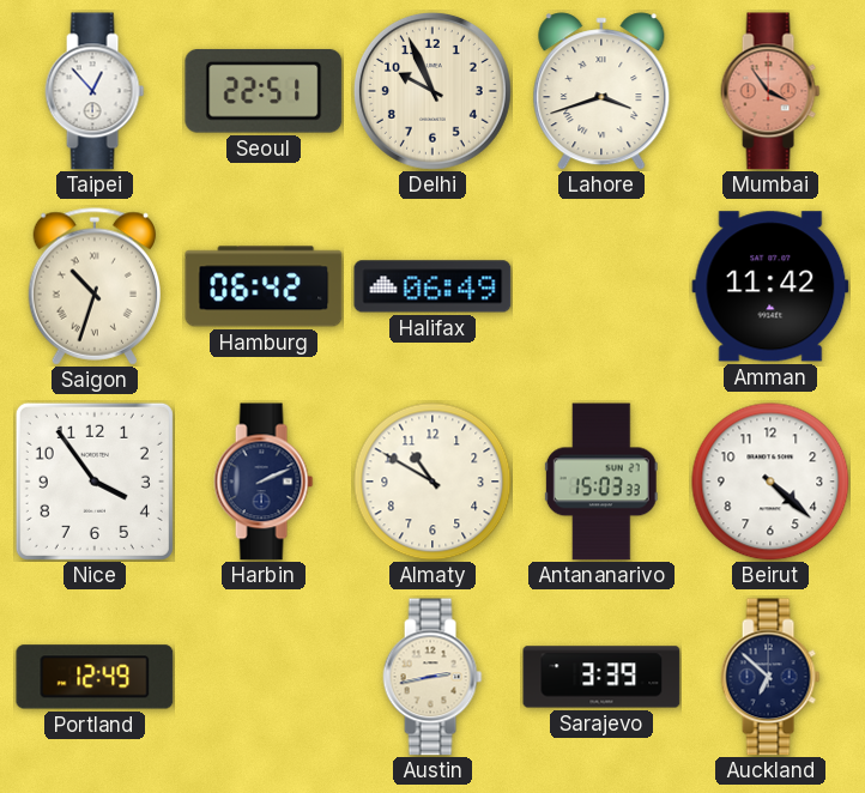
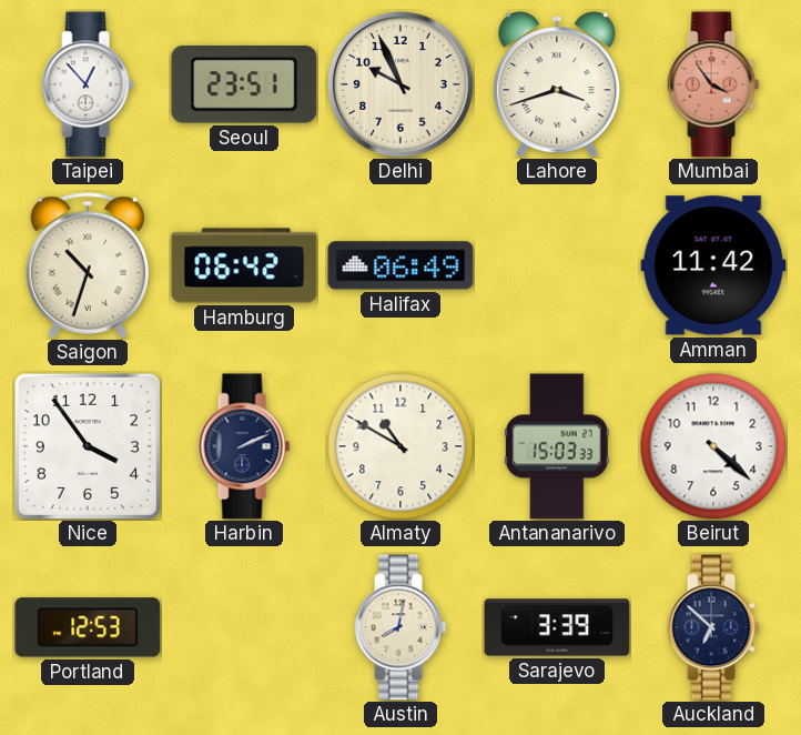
Seoul: 22:51 -> 23:51
Portland: 12:49 -> 12:53
Austin: 2:43 -> 8:02
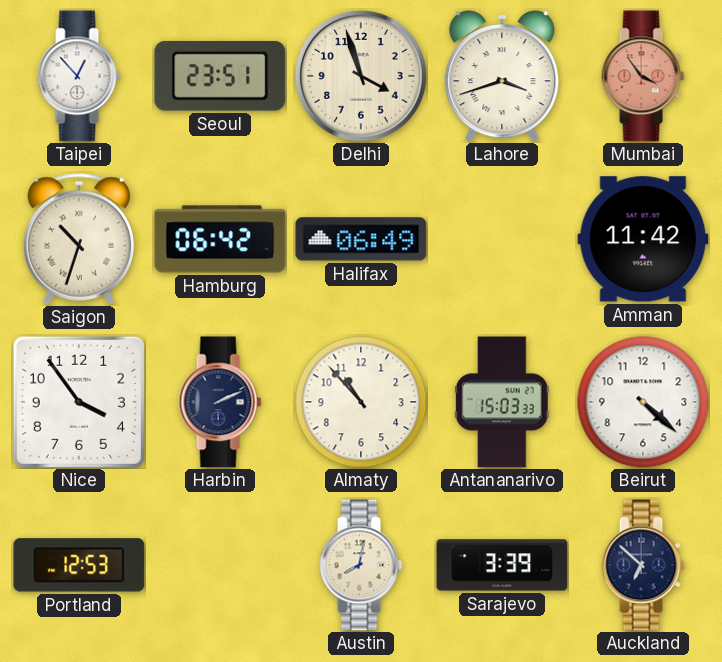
Delhi: 9:56 -> 3:57
Almaty: 10:50 -> 10:53
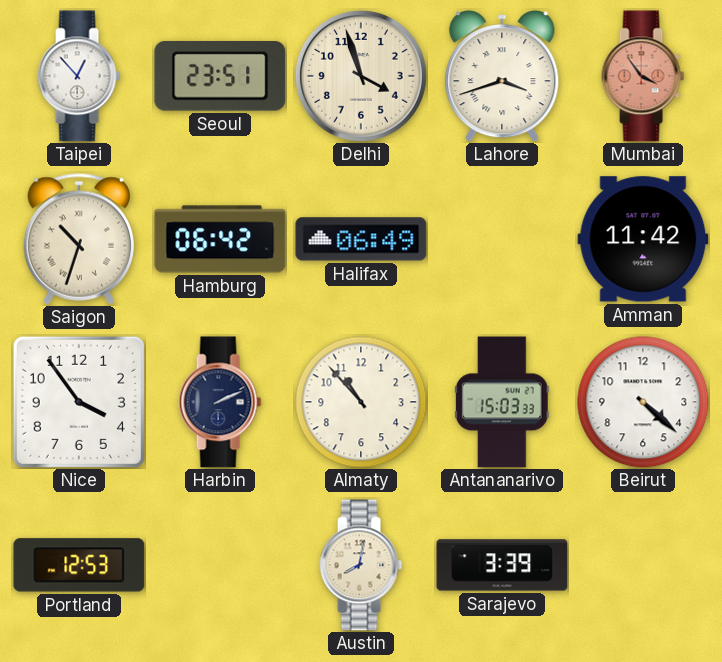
Auckland: 6:52 -> none
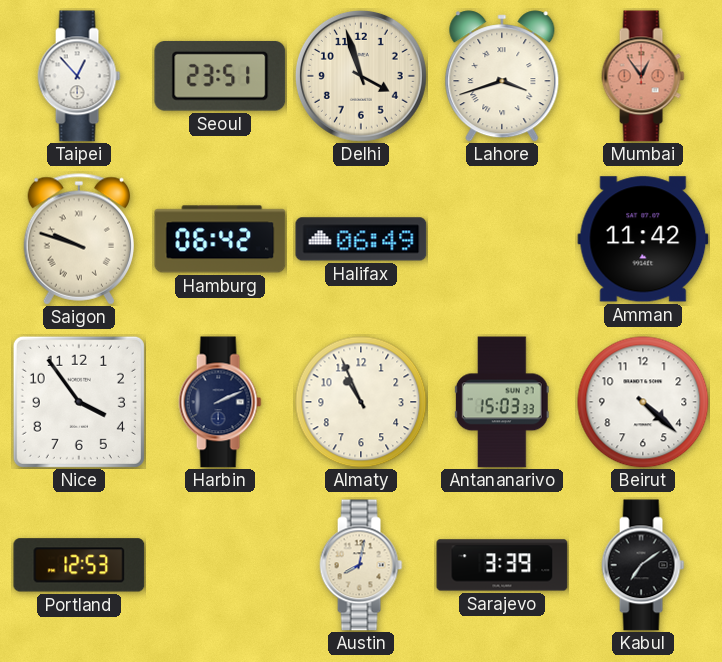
Mumbai: 3:54 -> 12:54
Saigon: 10:33 -> 9:48
Almaty: 10:53 -> 10:56
Kabul: none -> 7:09
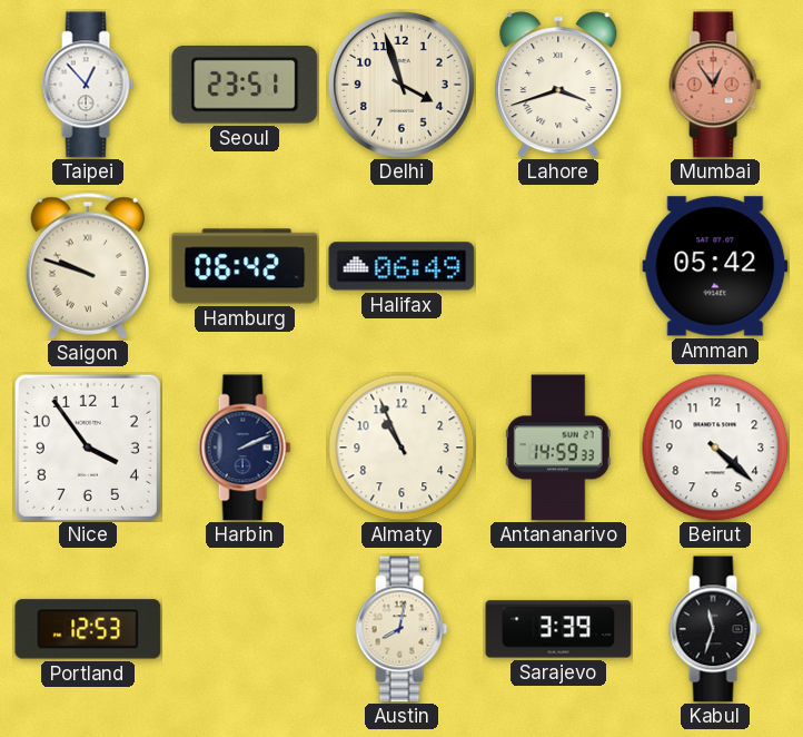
Amman: 11:42 -> 05:42
Antananarivo: 15:03 -> 14:59
Kabul: 7:09 -> 11:33
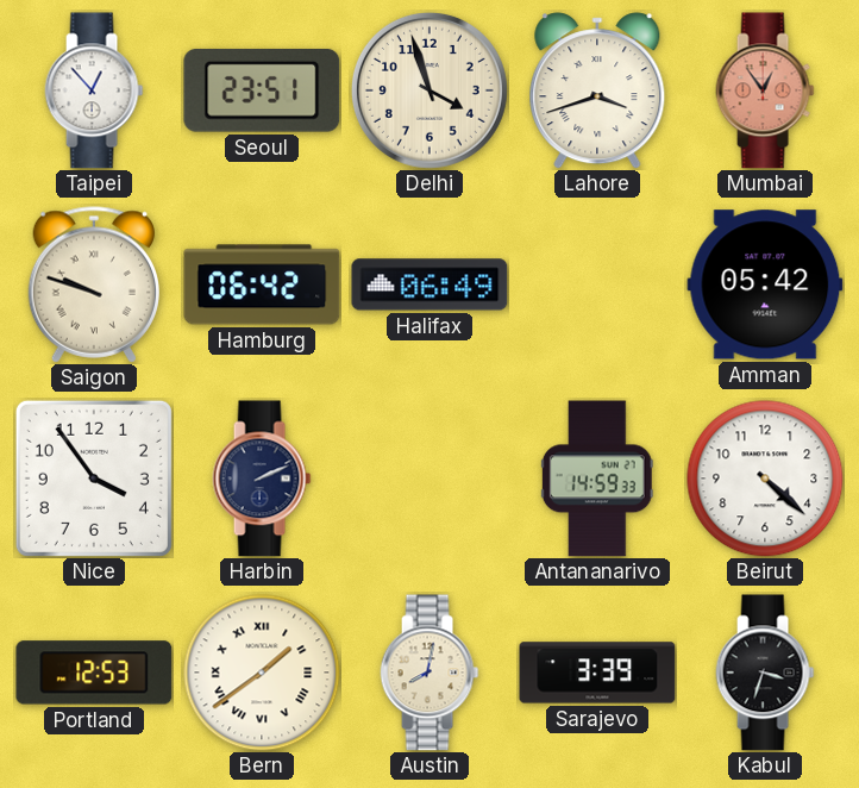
Almaty: 10:56 -> none
Bern: none -> 1:39
Kabul: 11:33 -> 3:33
